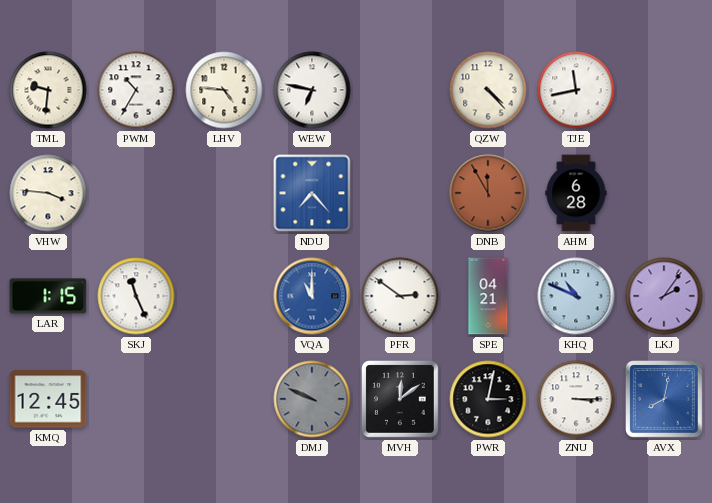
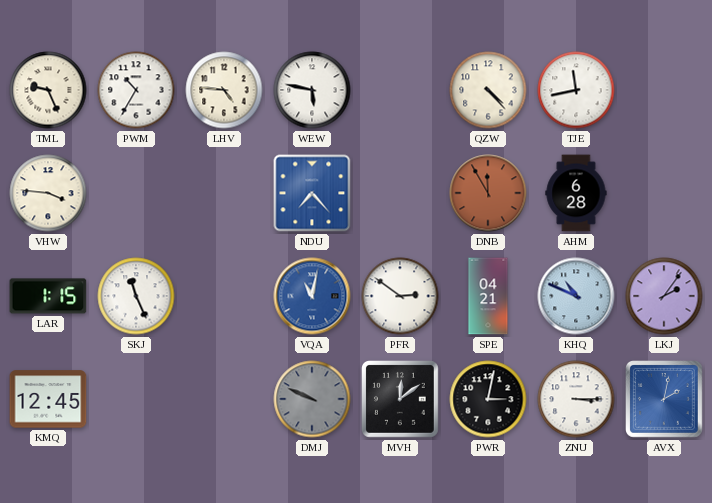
TML: 9:31 -> 9:26
WEW: 6:47 -> 5:47
VQA: 11:00 -> 11:02
AVX: 8:02 -> 2:02
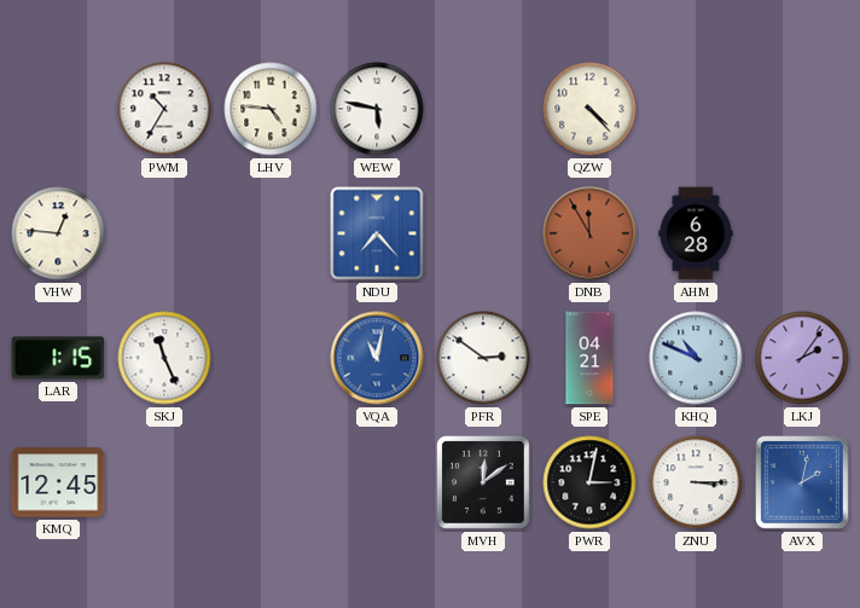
TML: 9:26 -> none
TJE: 11:43 -> none
VHW: 3:46 -> 12:46
DMJ: 9:49 -> none
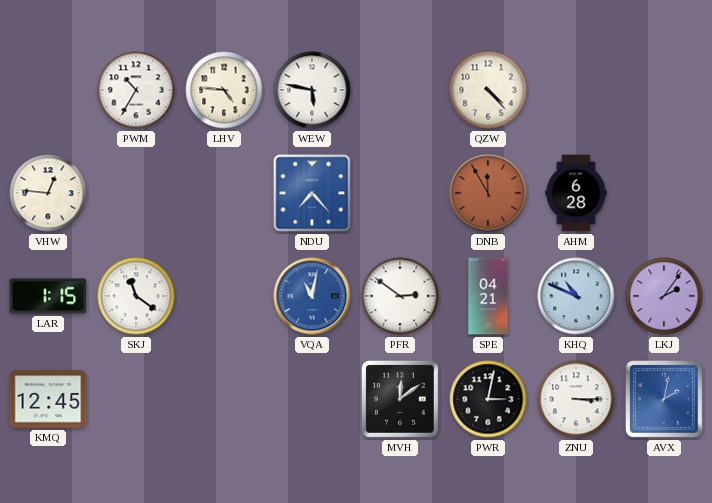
SKJ: 11:26 -> 11:21
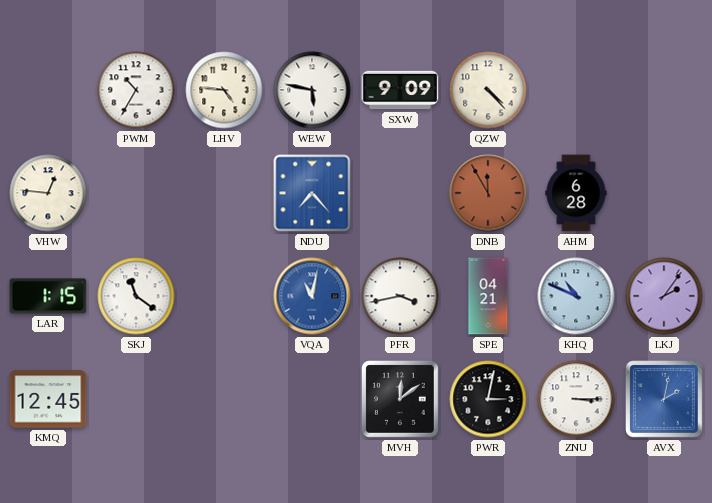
SXW: none -> 9:09
PFR: 2:51 -> 3:43
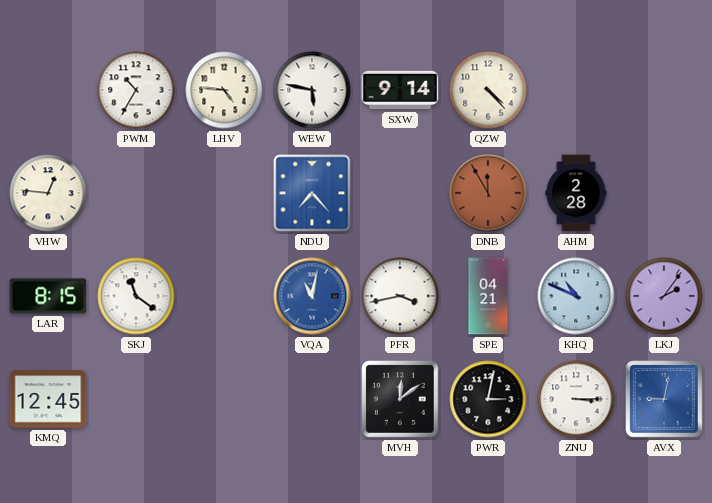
SXW: 9:09 -> 9:14
AHM: 6:28 -> 2:28
LAR: 1:15 -> 8:15
AVX: 2:02 -> 9:02
